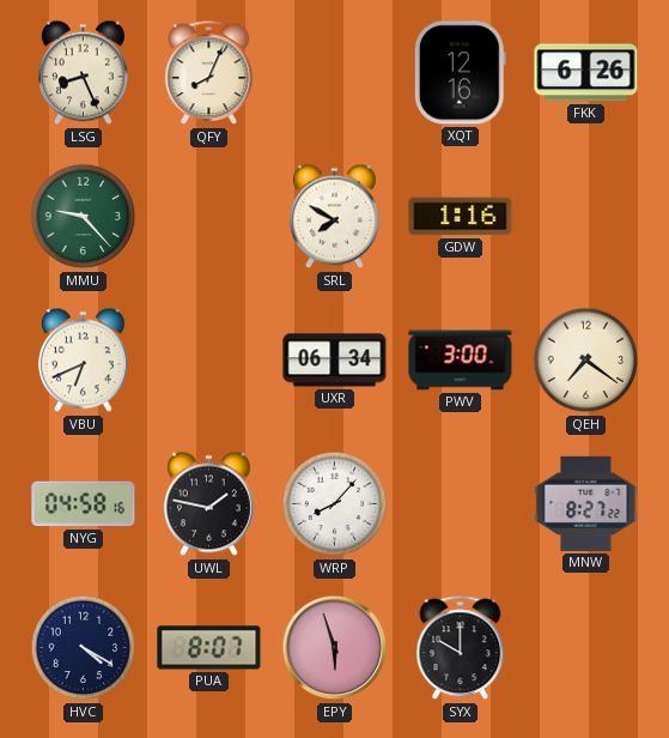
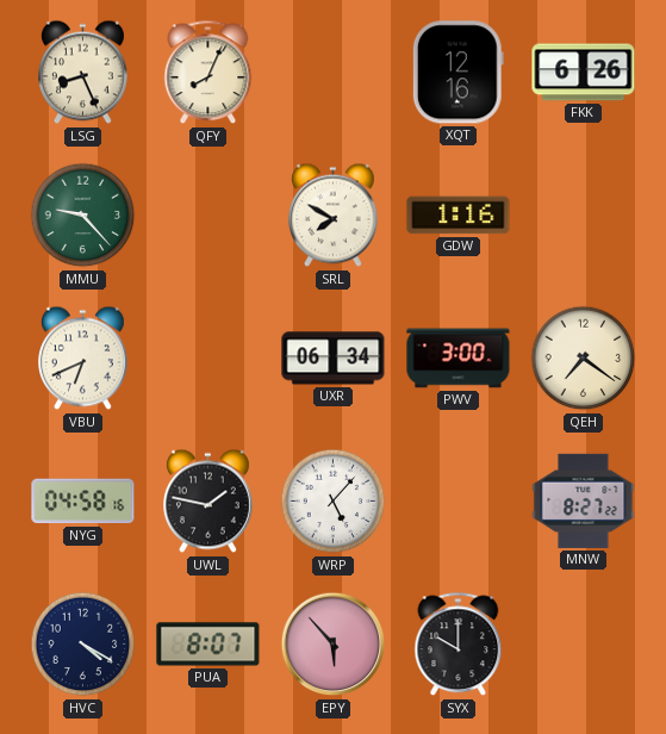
WRP: 8:07 -> 5:07
EPY: 5:57 -> 5:53
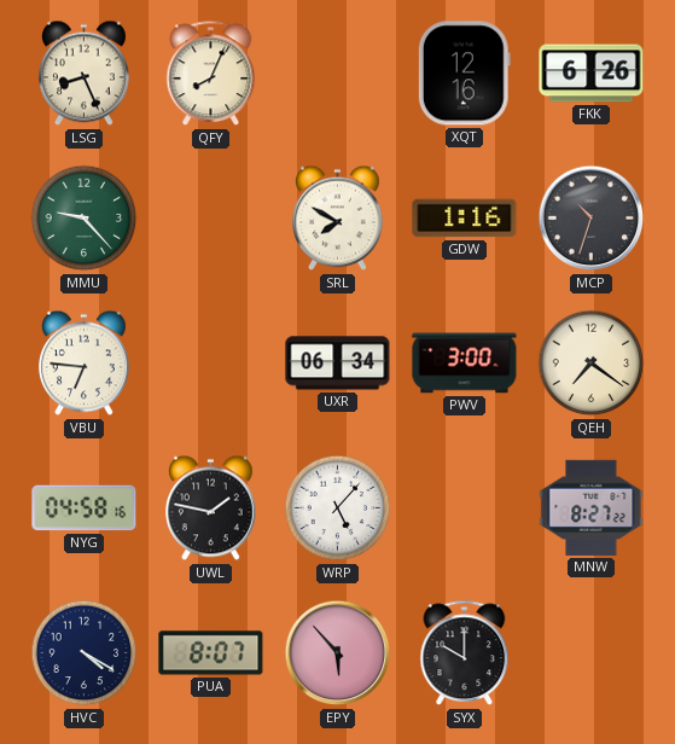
MCP: none -> 10:33
VBU: 6:41 -> 6:46
